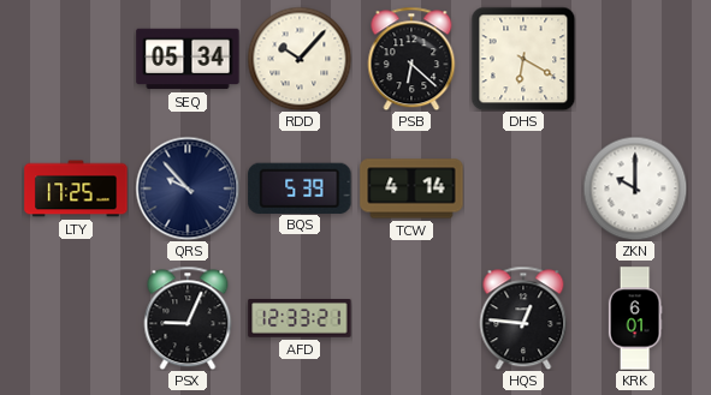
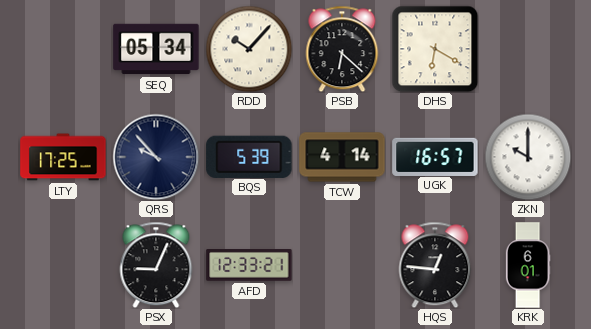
UGK: none -> 16:57
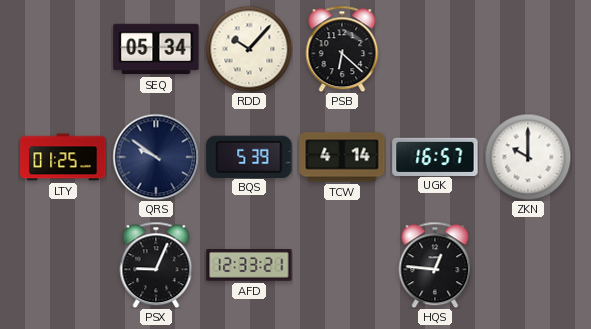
DHS: 6:20 -> none
LTY: 17:25 -> 01:25
QRS: 9:53 -> 9:51
KRK: 6:01 -> none
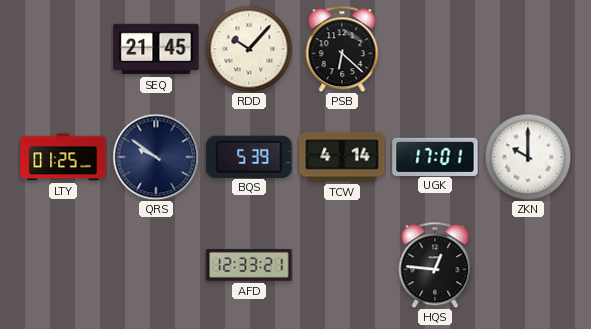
SEQ: 05:34 -> 21:45
UGK: 16:57 -> 17:01
PSX: 9:04 -> none
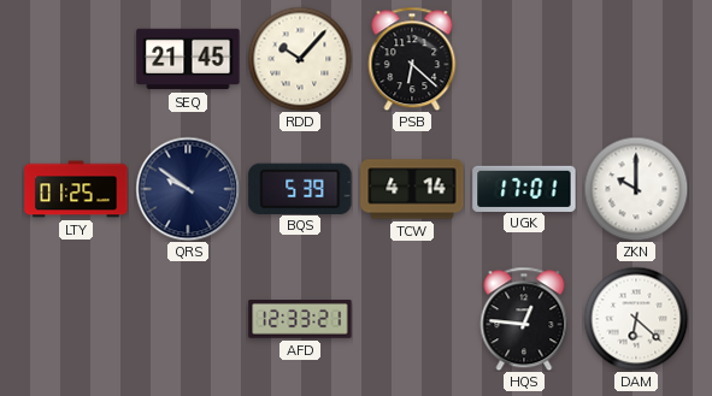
DAM: none -> 6:22
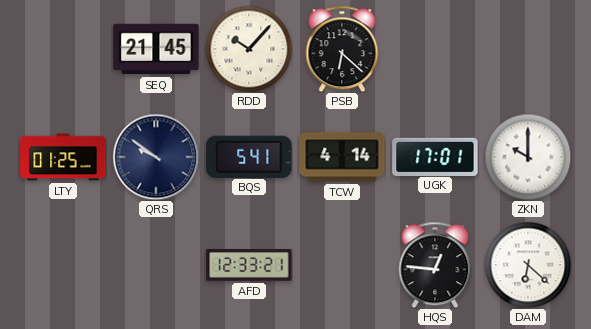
BQS: 5:39 -> 5:41
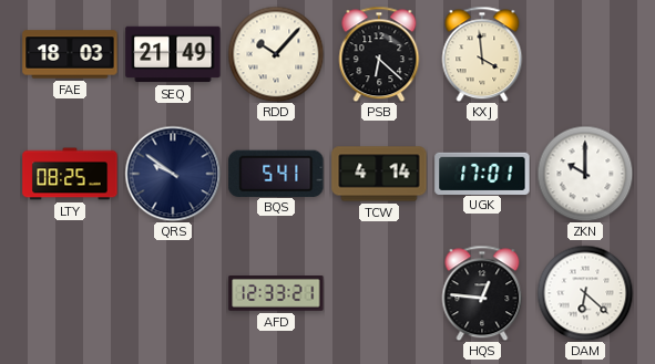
FAE: none -> 18:03
SEQ: 21:45 -> 21:49
KXJ: none -> 3:59
LTY: 01:25 -> 08:25
